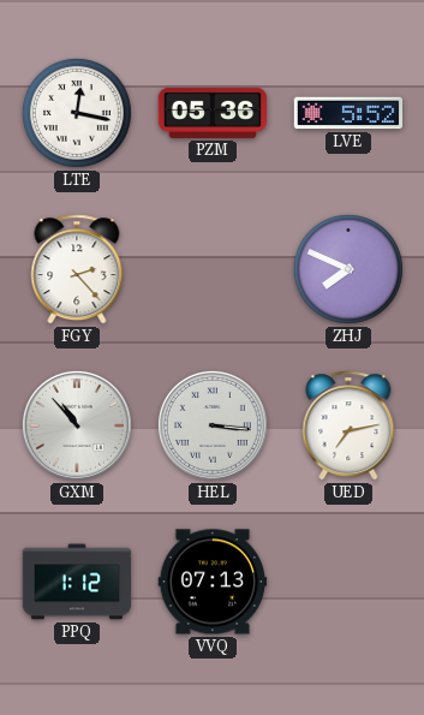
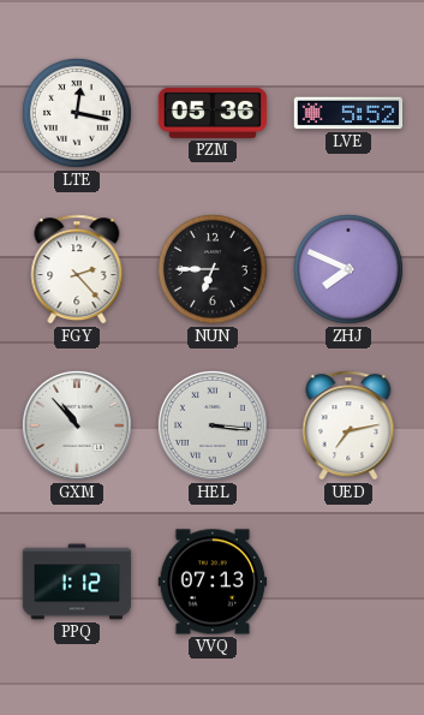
NUN: none -> 6:45
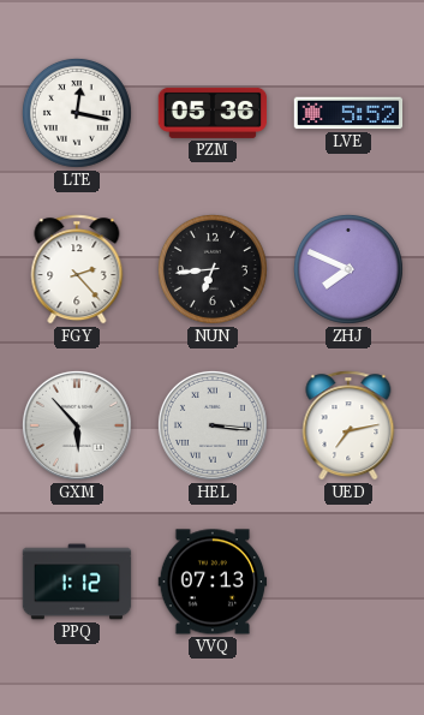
NUN: 6:45 -> 6:44
GXM: 10:53 -> 5:53
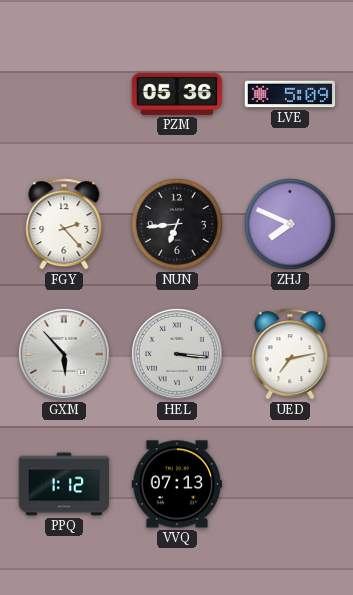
LTE: 12:17 -> none
LVE: 5:52 -> 5:09
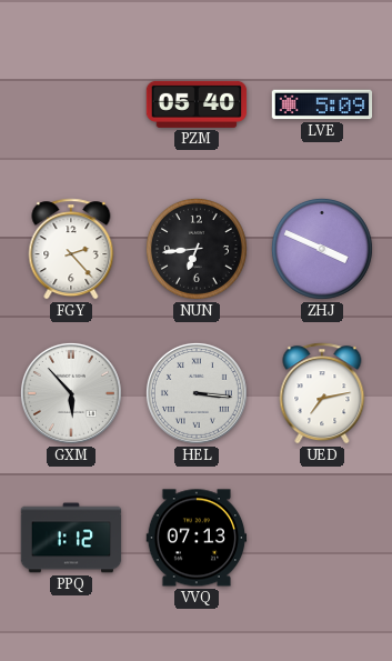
PZM: 05:36 -> 05:40
ZHJ: 7:49 -> 3:49
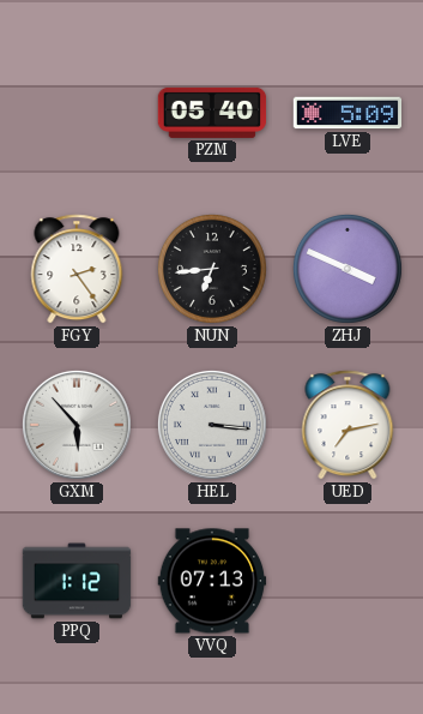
FGY: 2:23 -> 2:24
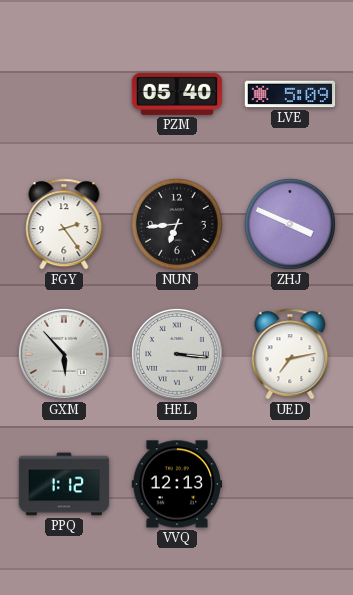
VVQ: 07:13 -> 12:13
